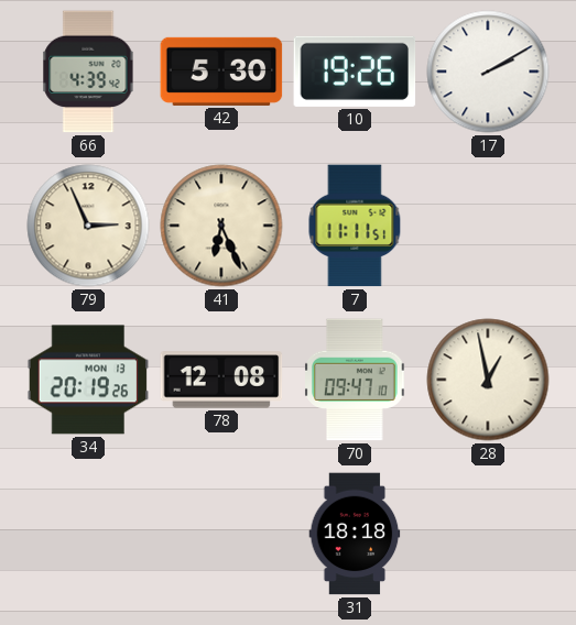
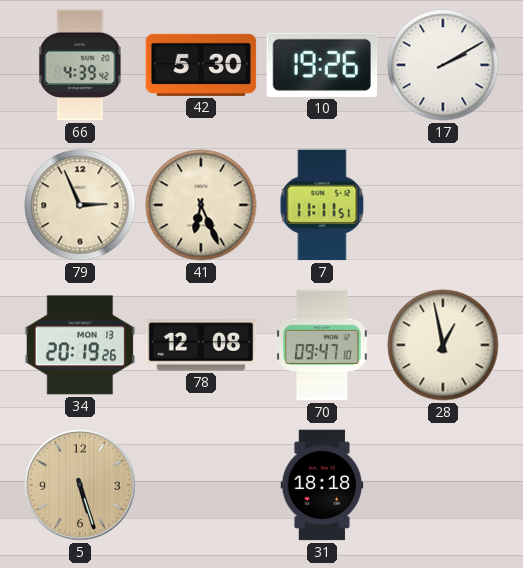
5: none -> 5:27
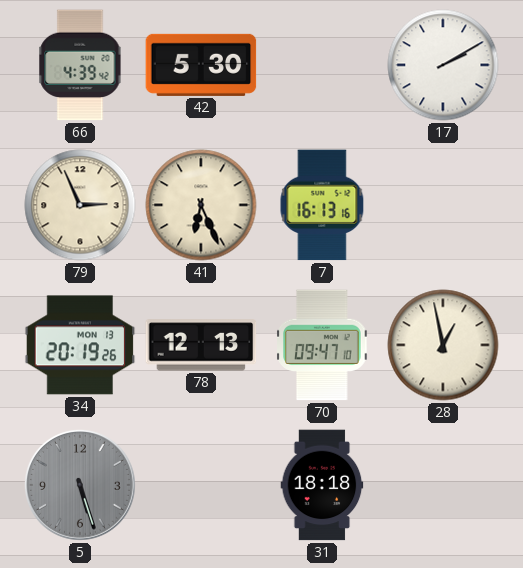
10: 19:26 -> none
7: 11:11 -> 16:13
78: 12:08 -> 12:13
5 dial: champagne -> grey
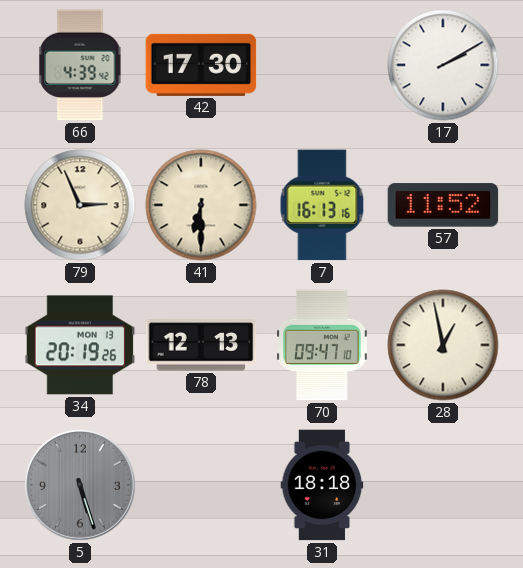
42: 5:30 -> 17:30
41: 6:26 -> 6:30
57: none -> 11:52
